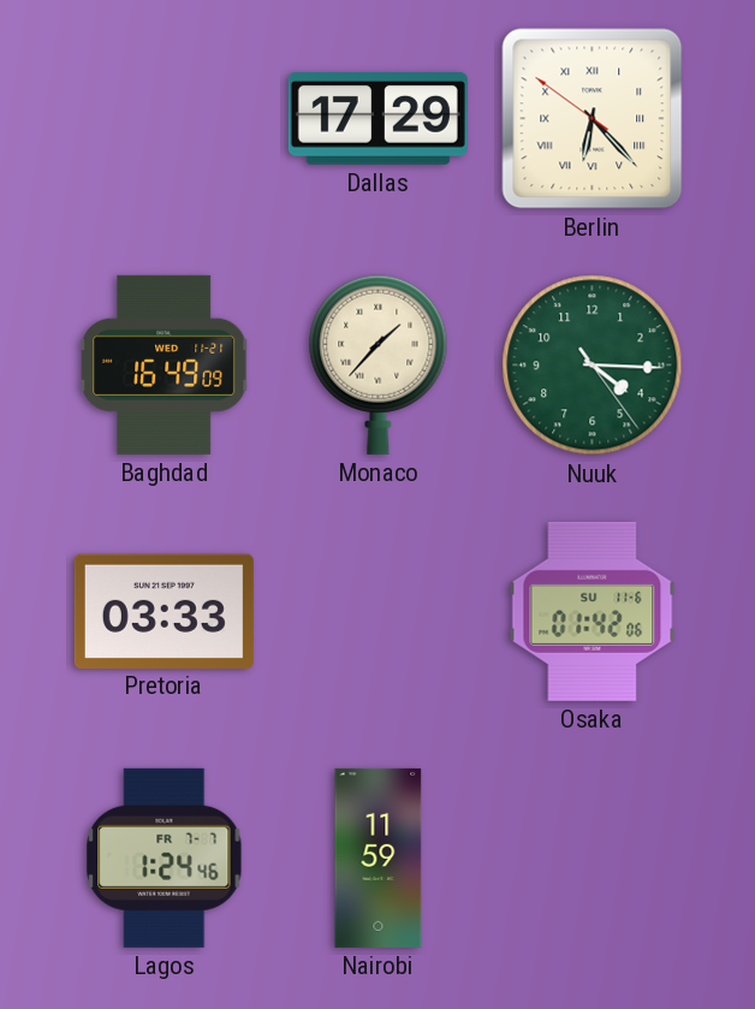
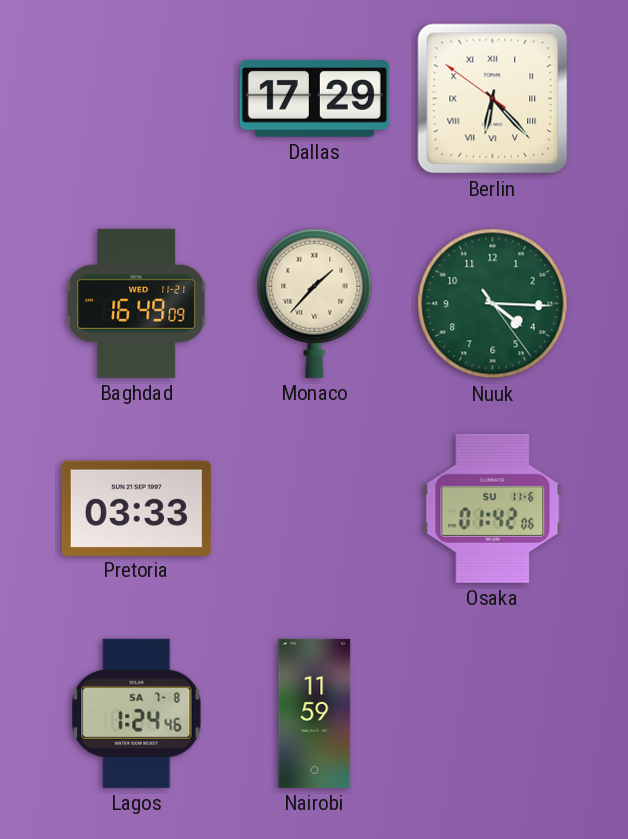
Lagos date: FR 7-7 -> SA 7-8
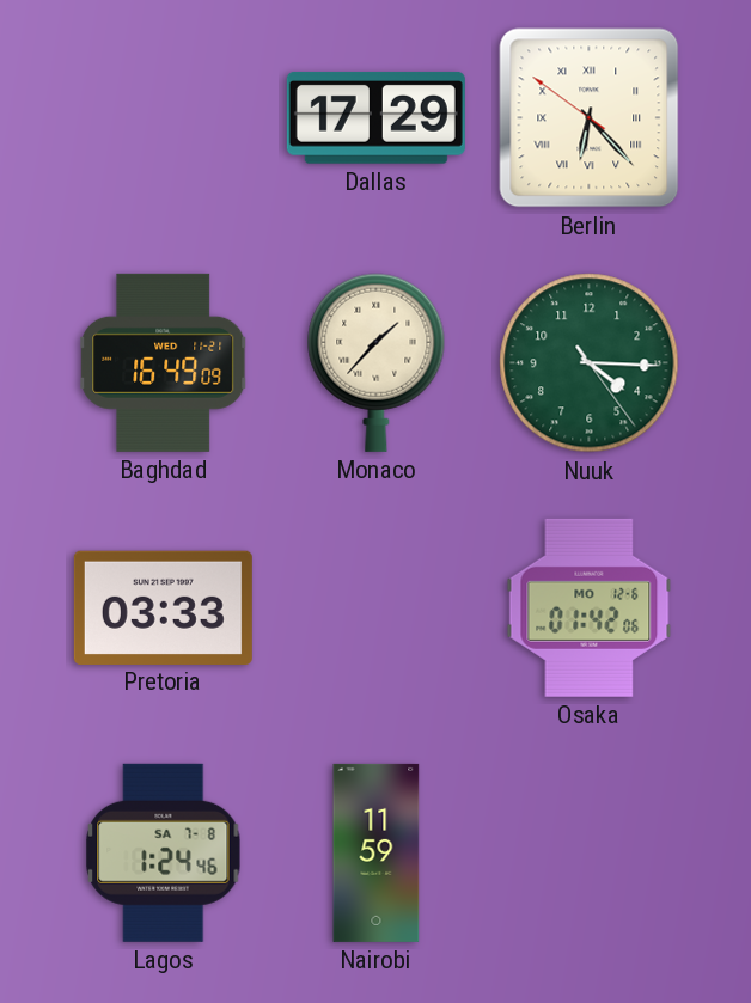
Osaka date: SU 11-6 -> MO 12-6
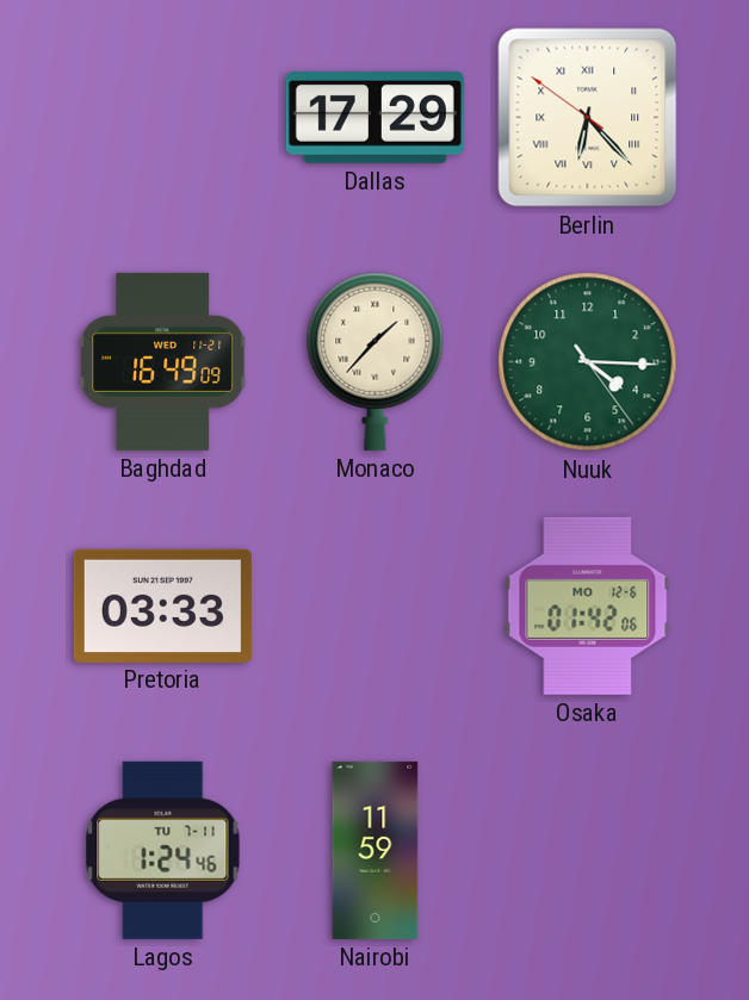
Lagos date: SA 7-8 -> TU 7-11
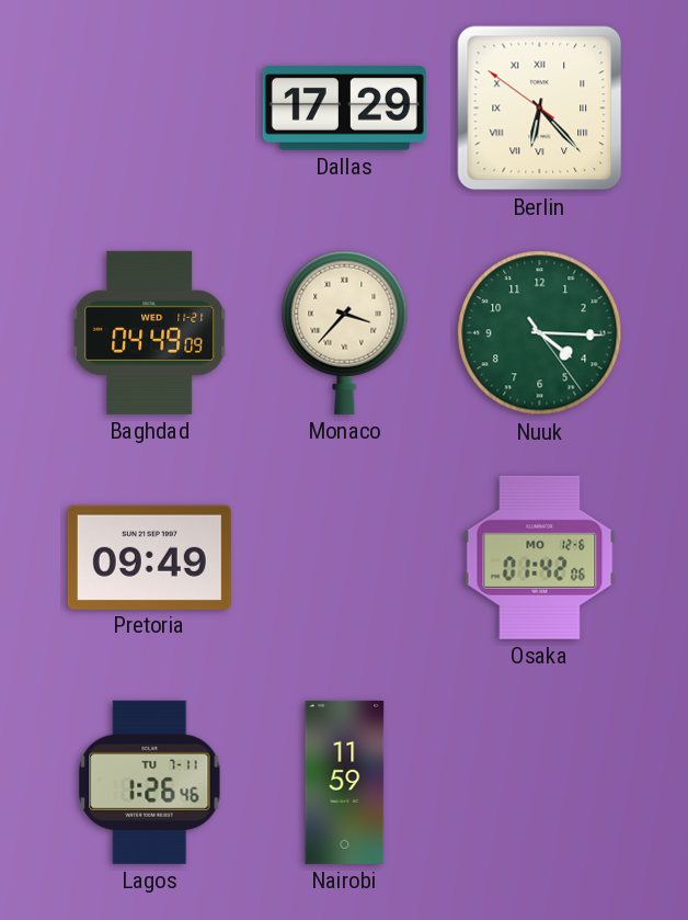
Baghdad: 16:49 -> 04:49
Monaco: 1:37 -> 3:37
Pretoria: 03:33 -> 09:49
Lagos: 1:24 -> 1:26
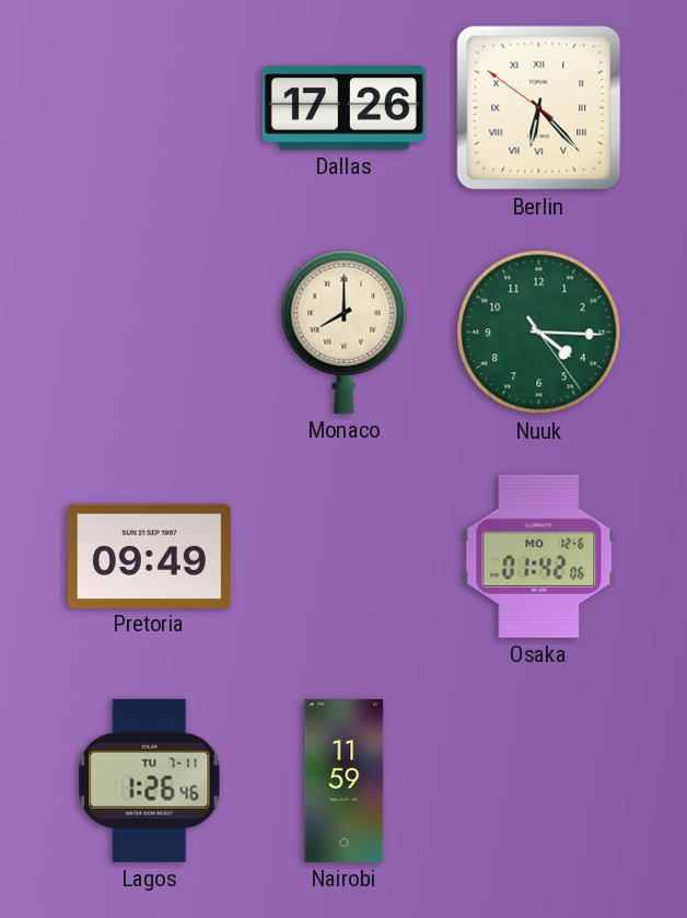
Dallas: 17:29 -> 17:26
Baghdad: 04:49 -> none
Monaco: 3:37 -> 8:00
